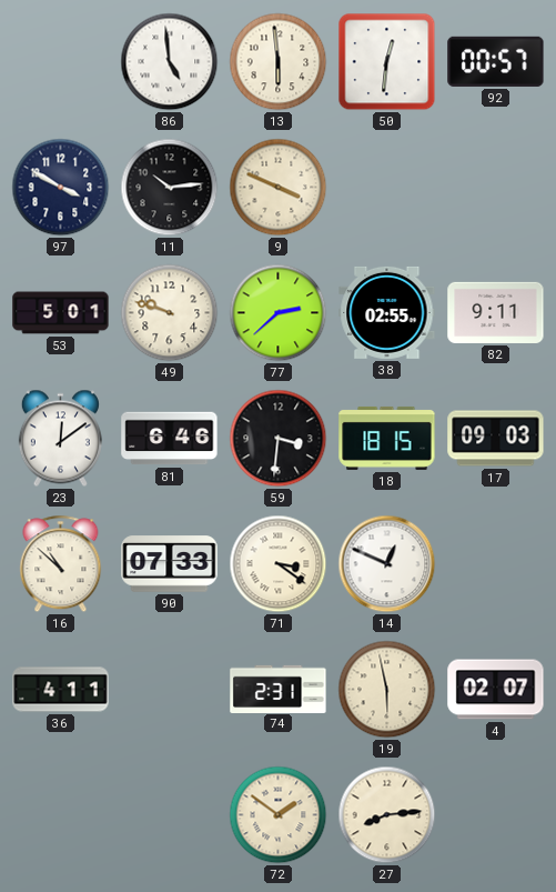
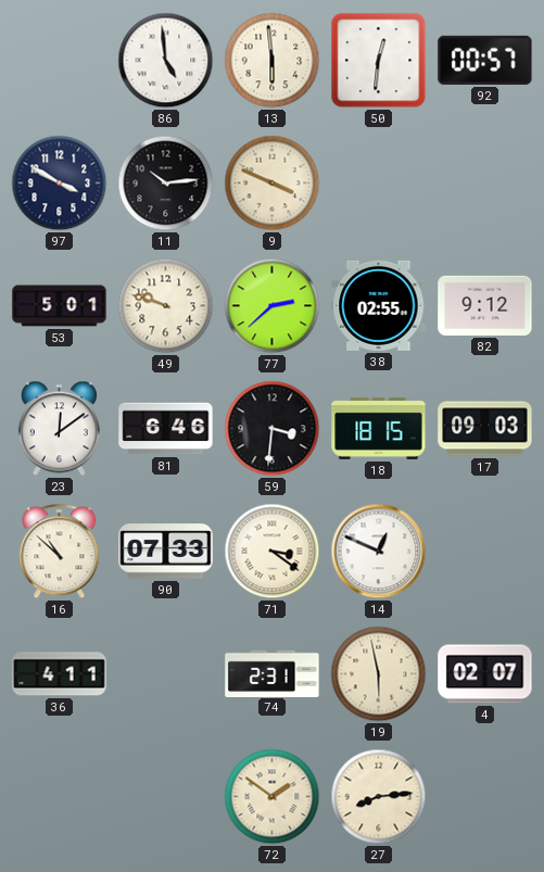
82: 9:11 -> 9:12
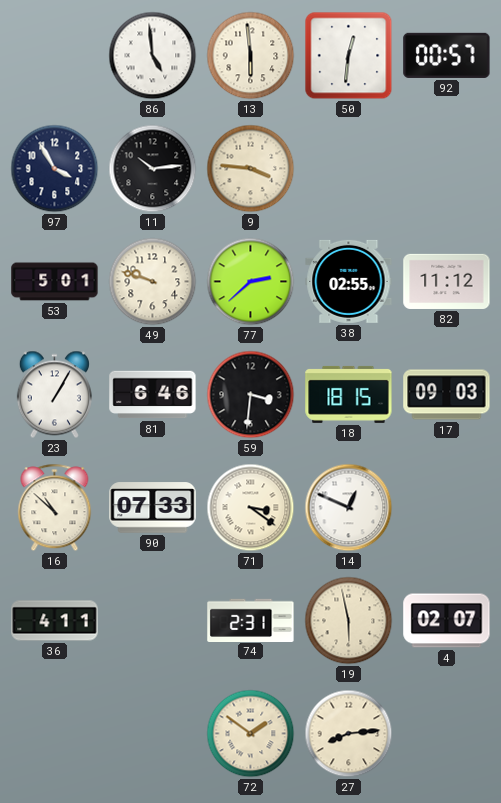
97: 3:50 -> 3:55
9: 3:49 -> 3:46
82: 9:12 -> 11:12
23: 12:09 -> 1:05
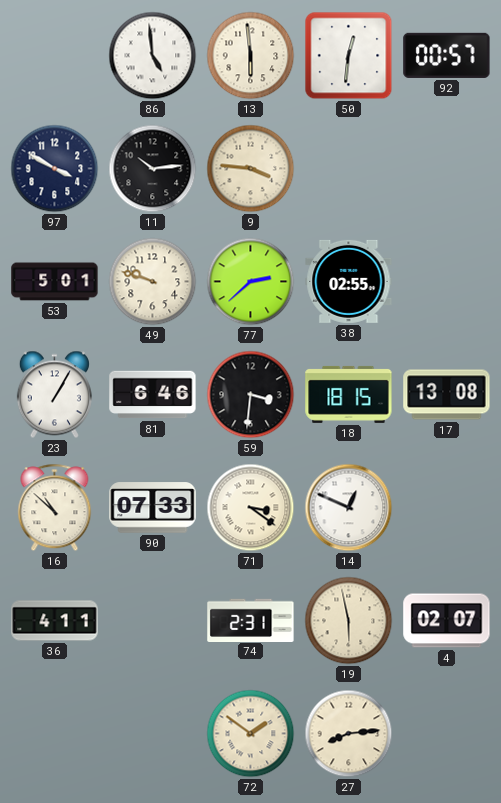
97: 3:55 -> 3:50
82: 11:12 -> none
17: 09:03 -> 13:08
